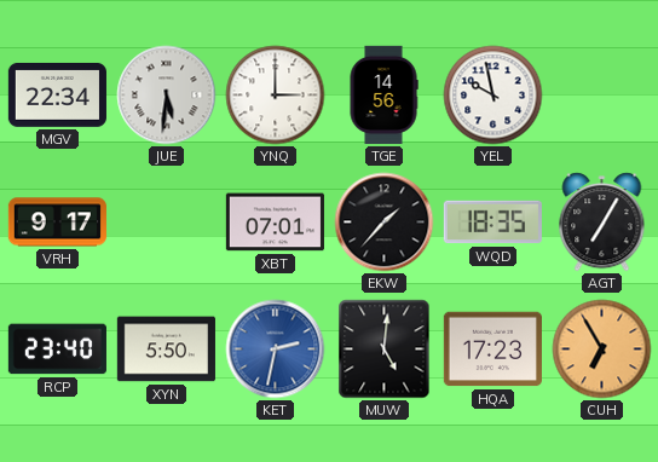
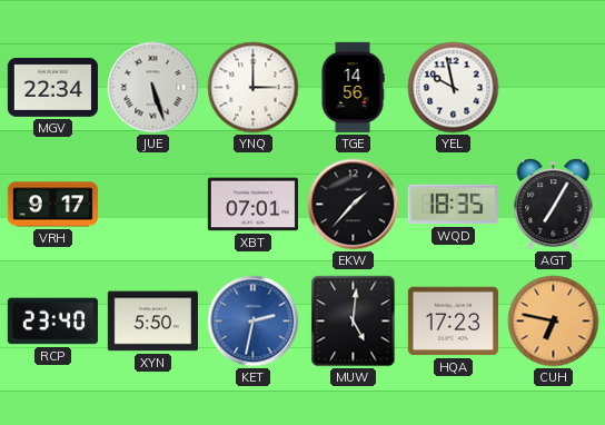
JUE: 5:31 -> 5:27
CUH: 6:55 -> 6:47
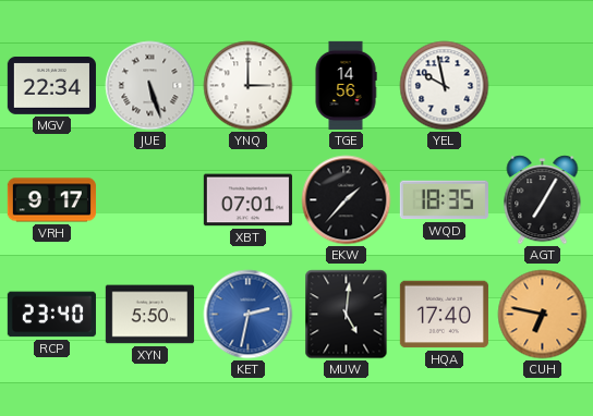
HQA: 17:23 -> 17:40
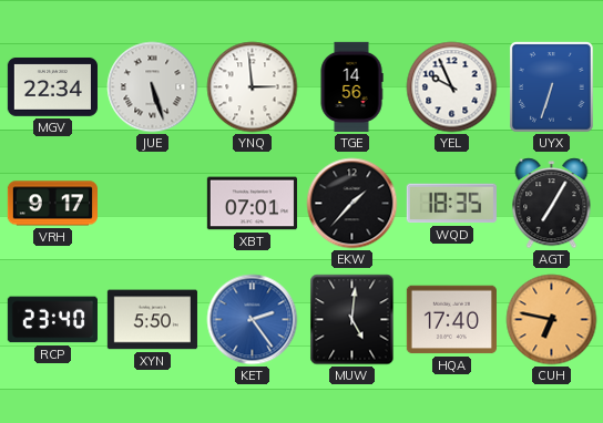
YNQ: 3:00 -> 2:59
YEL: 9:58 -> 9:56
UYX: none -> 6:33
KET: 2:32 -> 2:24
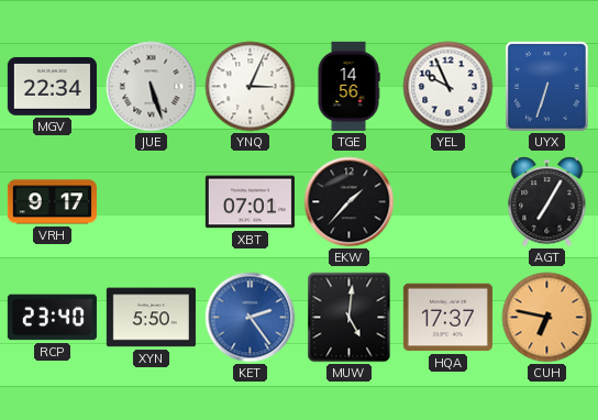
YNQ: 2:59 -> 3:04
WQD: 18:35 -> none
HQA: 17:40 -> 17:37
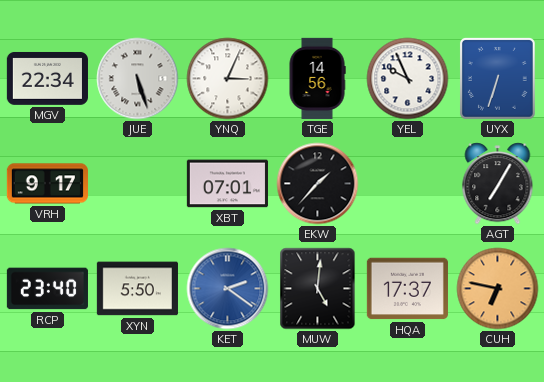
KET: 2:24 -> 2:21
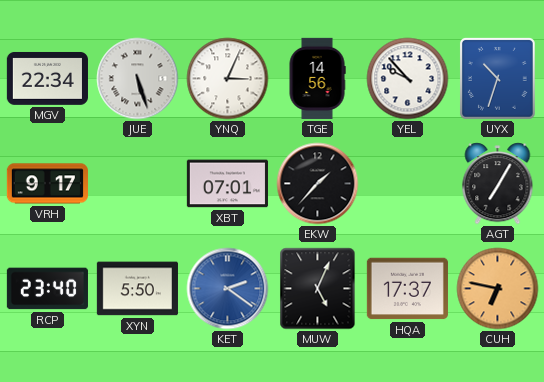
YEL: 9:56 -> 9:53
UYX: 6:33 -> 10:33
MUW: 5:01 -> 5:04
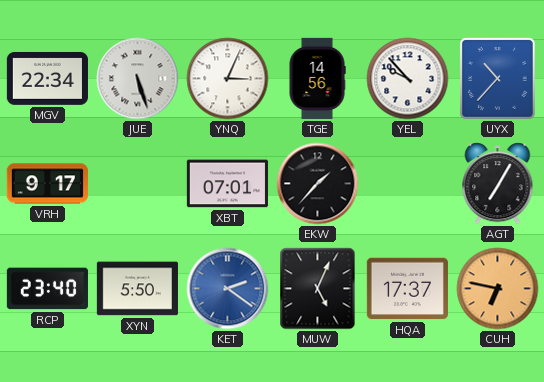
UYX: 10:33 -> 10:37
